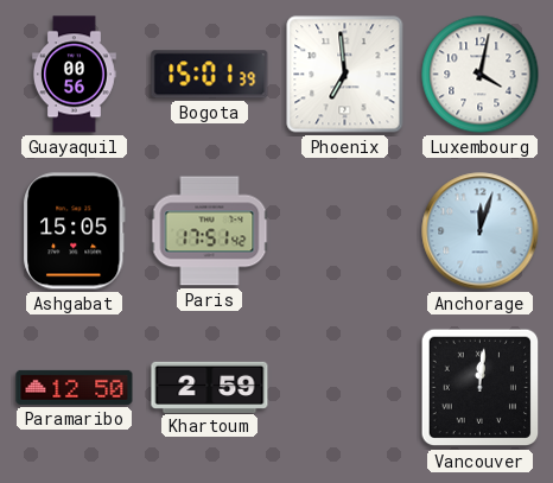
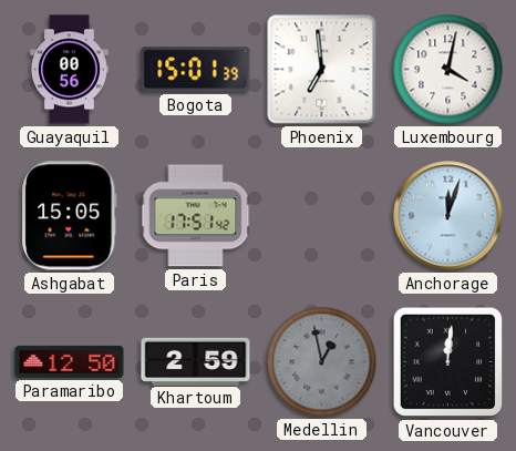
Medellin: none -> 12:58
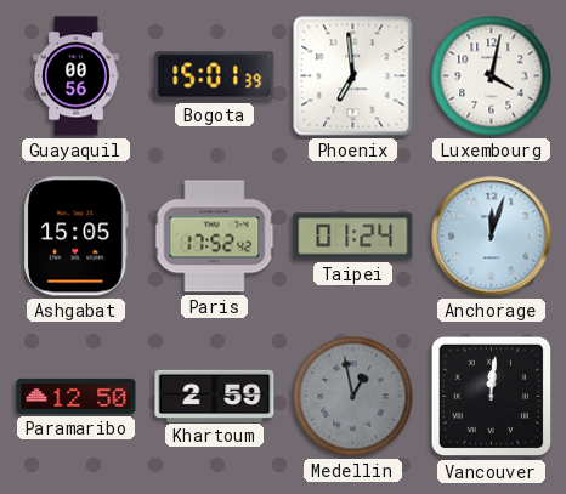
Paris: 17:51 -> 17:52
Taipei: none -> 01:24
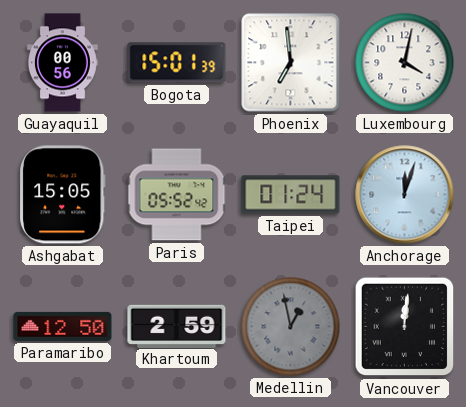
Paris: 17:52 -> 05:52
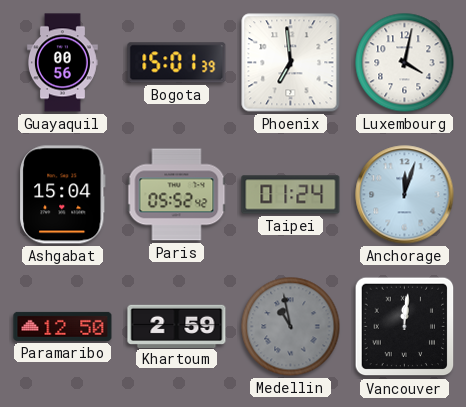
Ashgabat: 15:05 -> 15:04
Medellin: 12:58 -> 10:58
